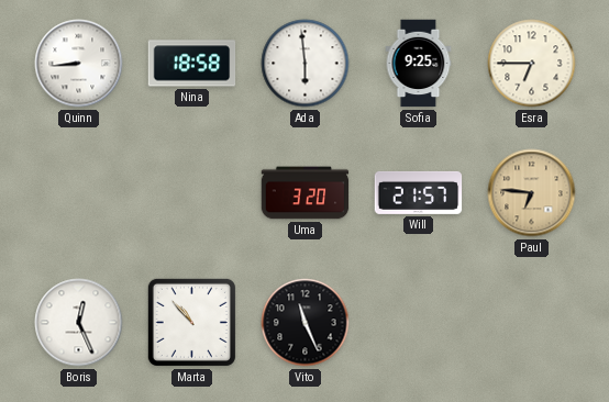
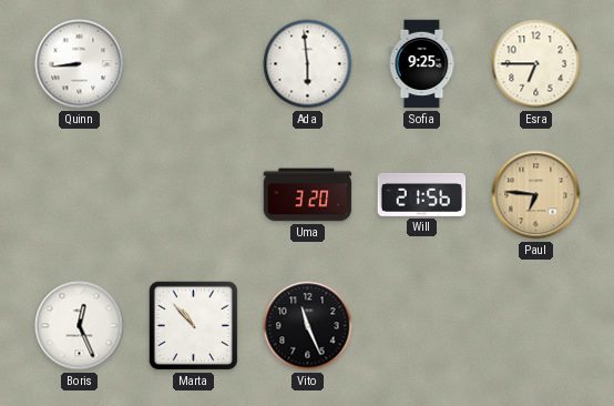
Nina: 18:58 -> none
Will: 21:57 -> 21:56
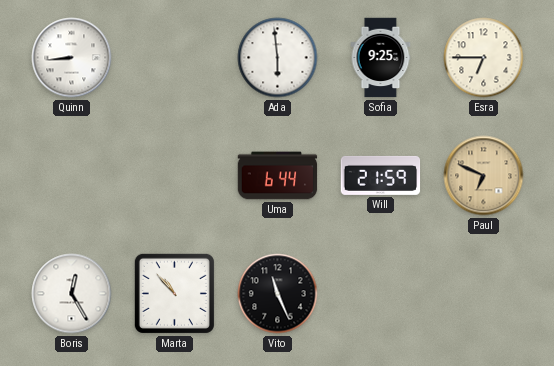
Uma: 3:20 -> 6:44
Will: 21:56 -> 21:59
Paul: 6:46 -> 6:49
Boris: 12:26 -> 12:25
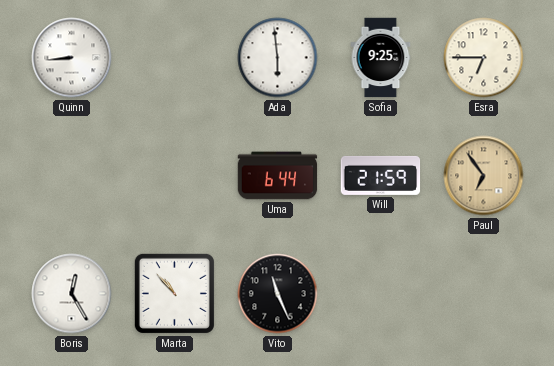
Paul: 6:49 -> 6:54
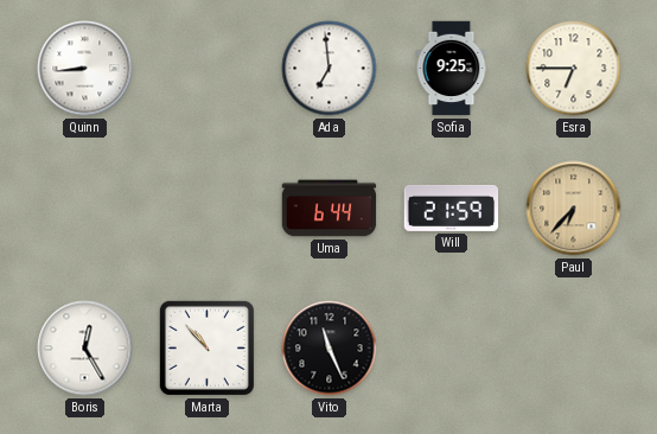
Ada: 5:59 -> 6:59
Paul: 6:54 -> 6:37
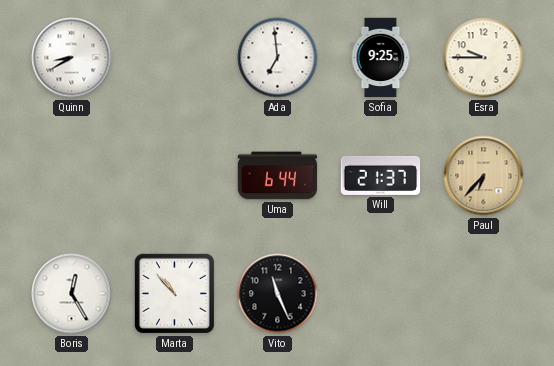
Quinn: 8:44 -> 8:40
Esra: 6:45 -> 9:45
Will: 21:59 -> 21:37
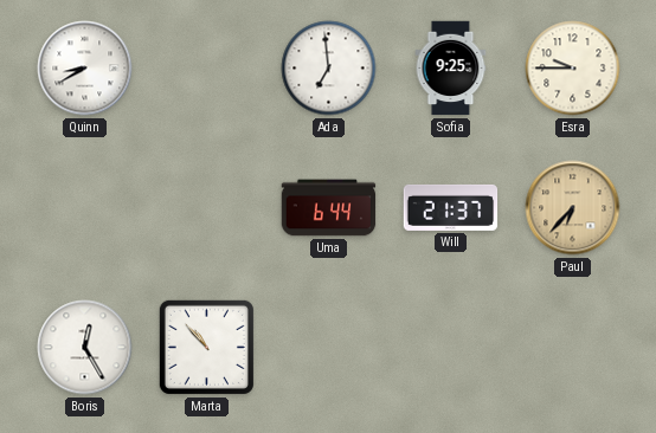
Vito: 11:26 -> none
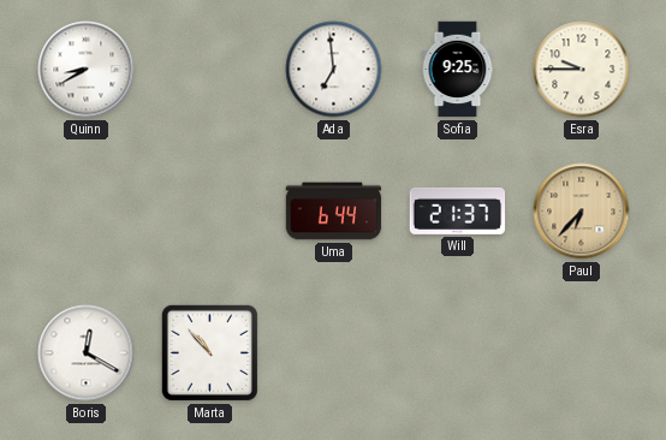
Boris: 12:25 -> 12:20
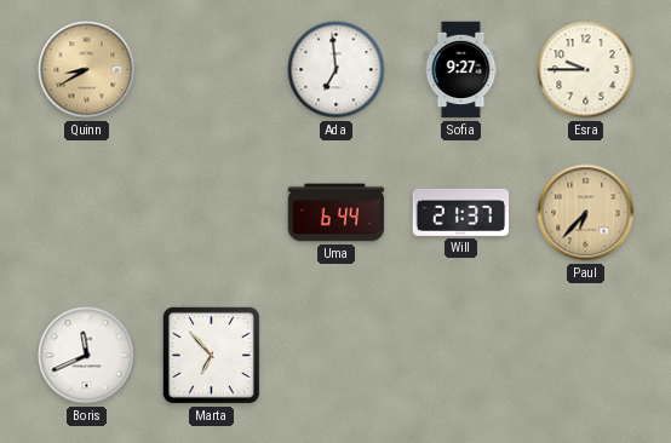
Quinn dial: white -> champagne
Sofia: 9:25 -> 9:27
Boris: 12:20 -> 11:41
Marta: 10:53 -> 6:53
